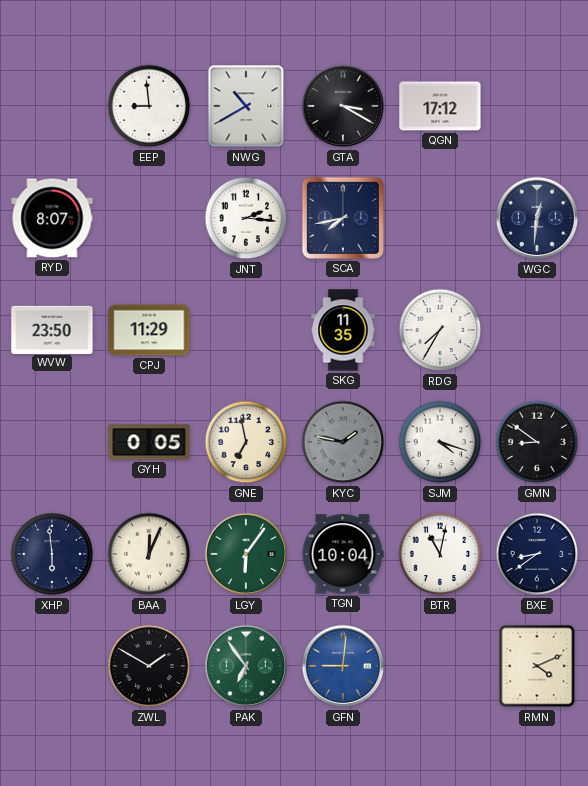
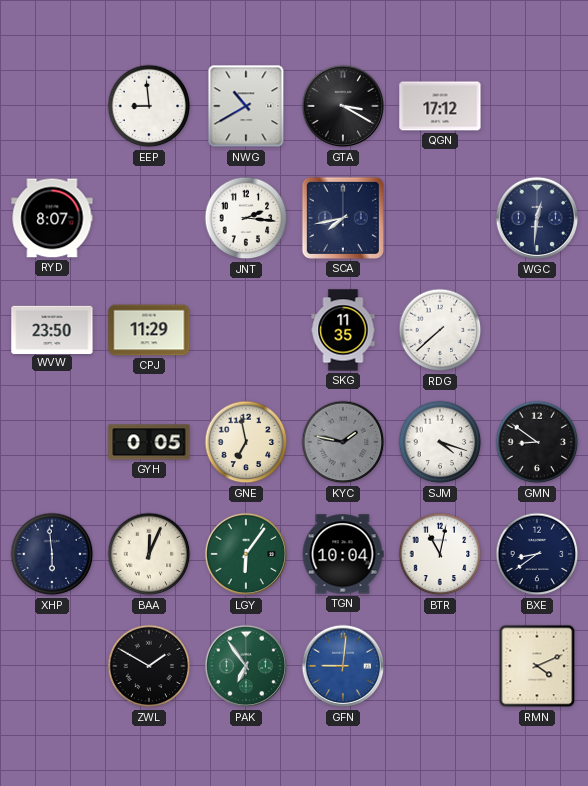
RDG: 7:35 -> 7:38
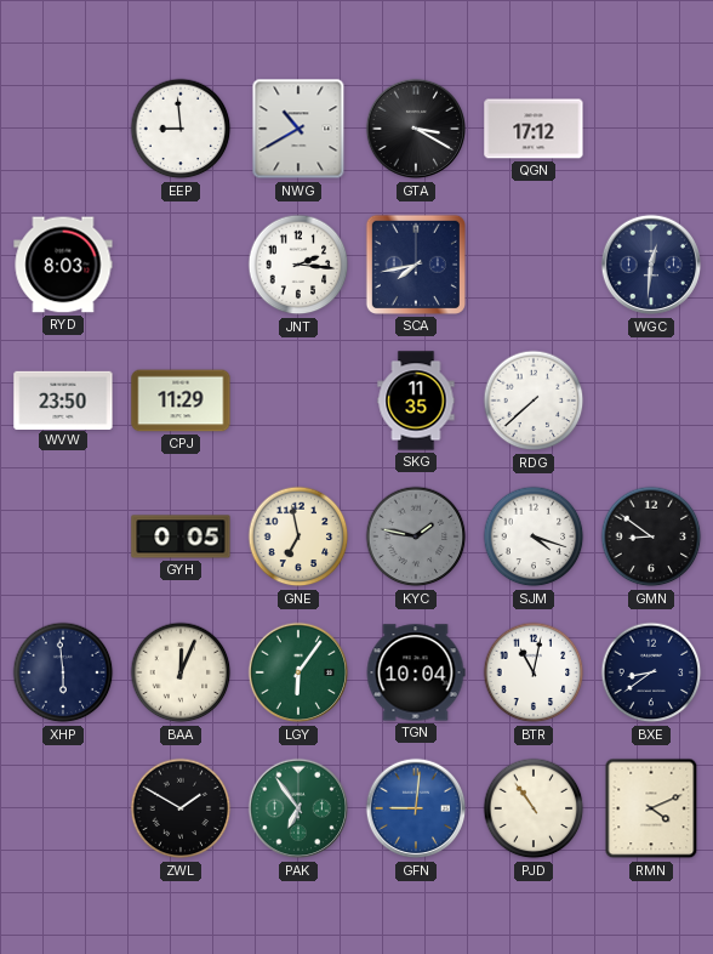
RYD: 8:07 -> 8:03
PJD: none -> 10:54
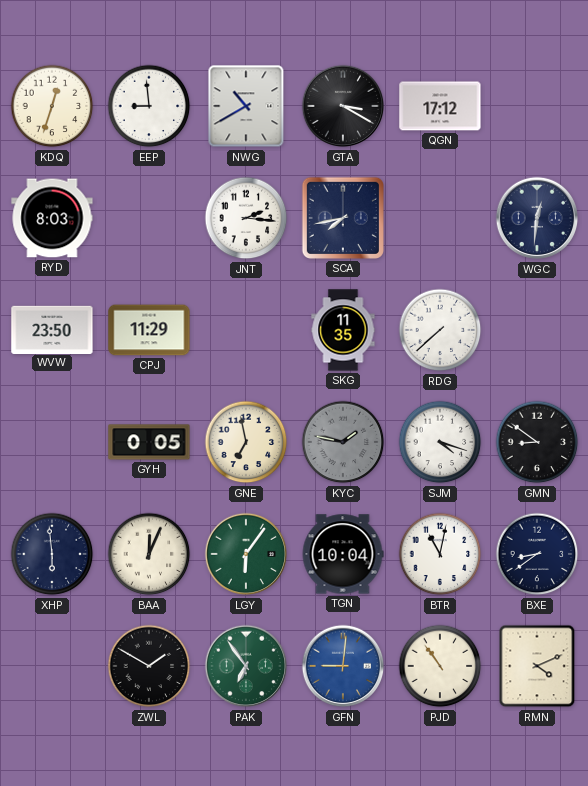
KDQ: none -> 12:33
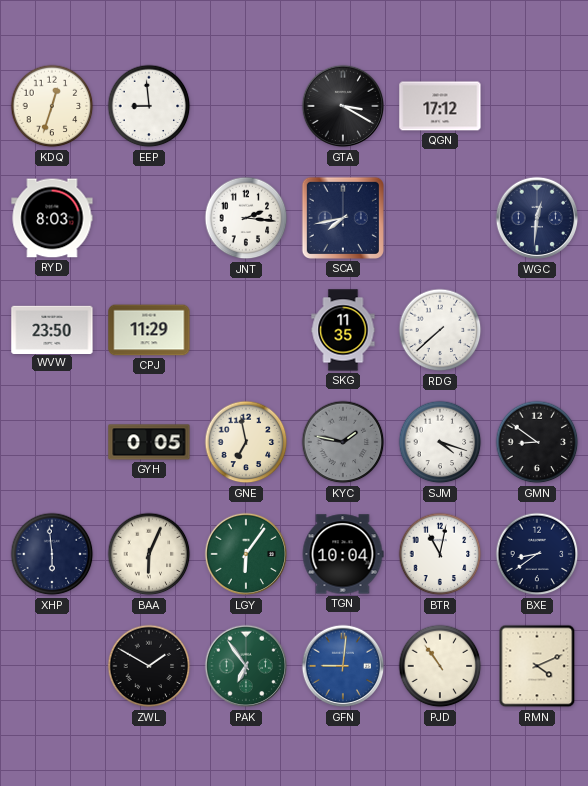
NWG: 10:40 -> none
BAA: 12:04 -> 6:04
